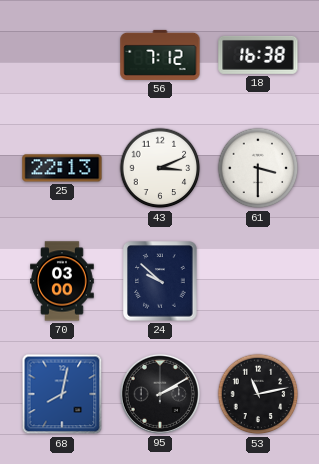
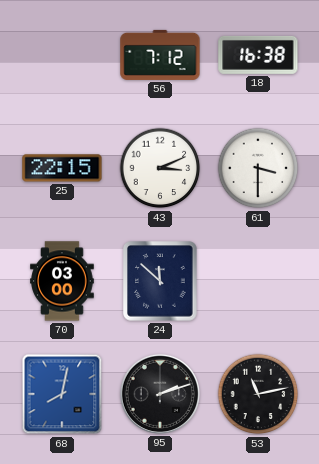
25: 22:13 -> 22:15
24: 9:52 -> 11:52
95: 2:10 -> 2:12
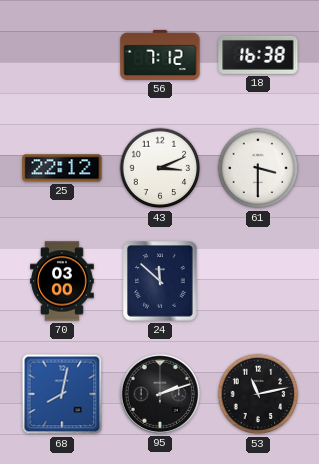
25: 22:15 -> 22:12
